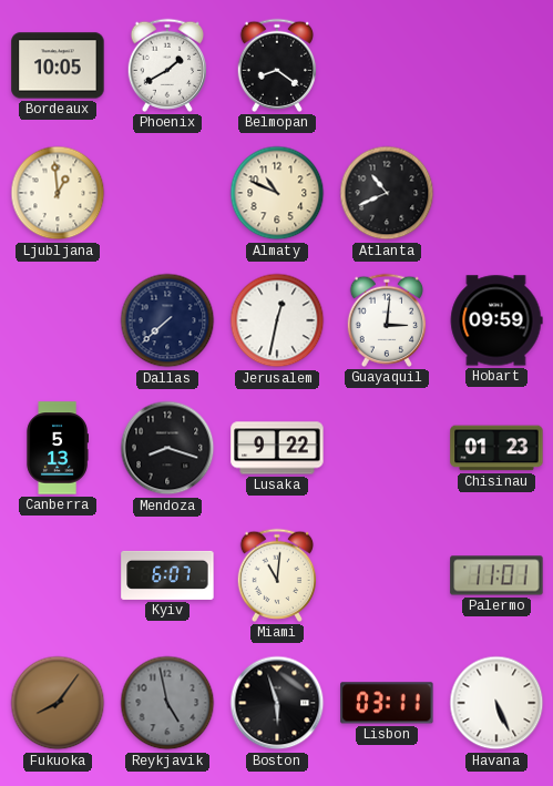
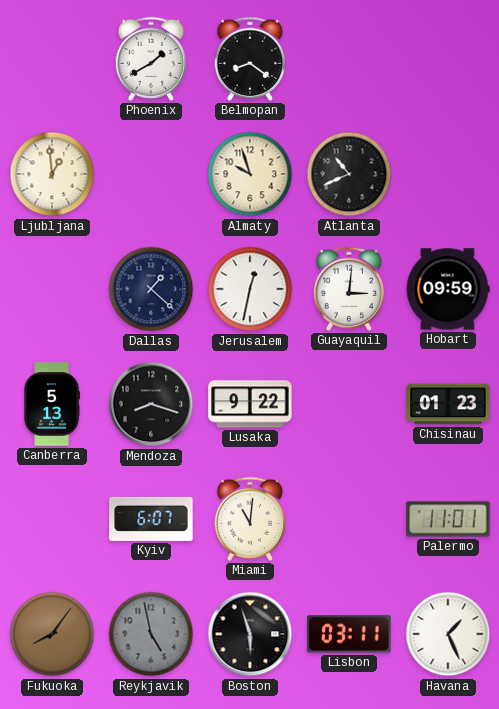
Bordeaux: 10:05 -> none
Almaty: 10:49 -> 9:57
Dallas: 7:38 -> 1:22
Havana: 5:26 -> 1:26
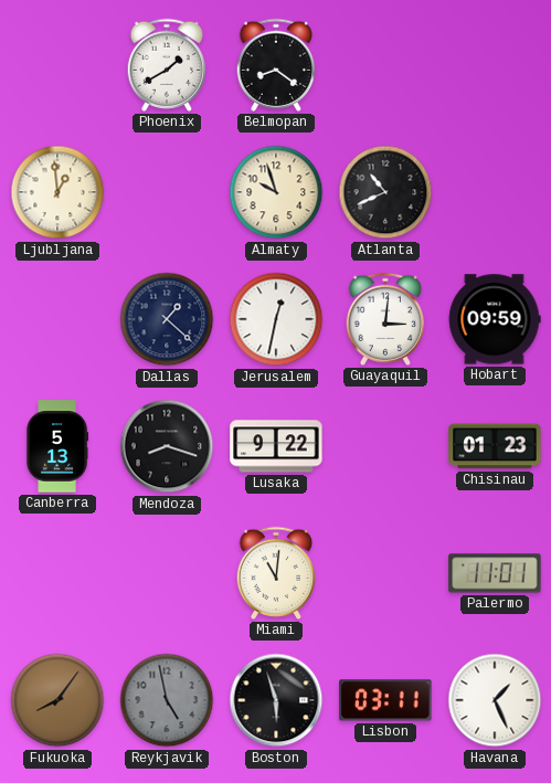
Kyiv: 6:07 -> none
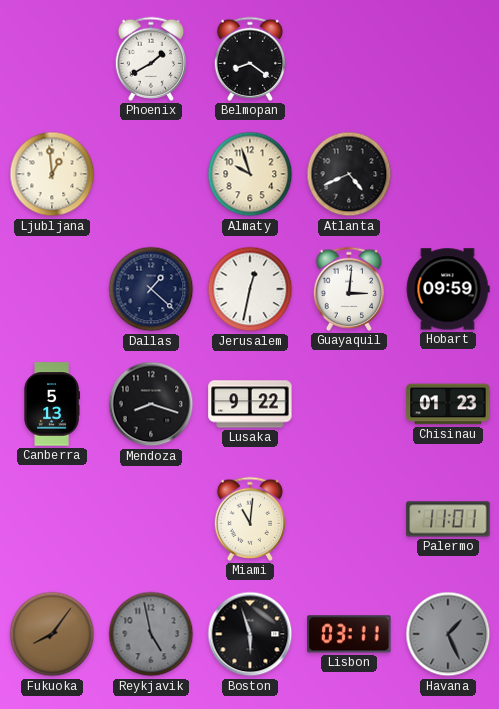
Atlanta: 10:41 -> 4:41
Havana dial: white -> grey
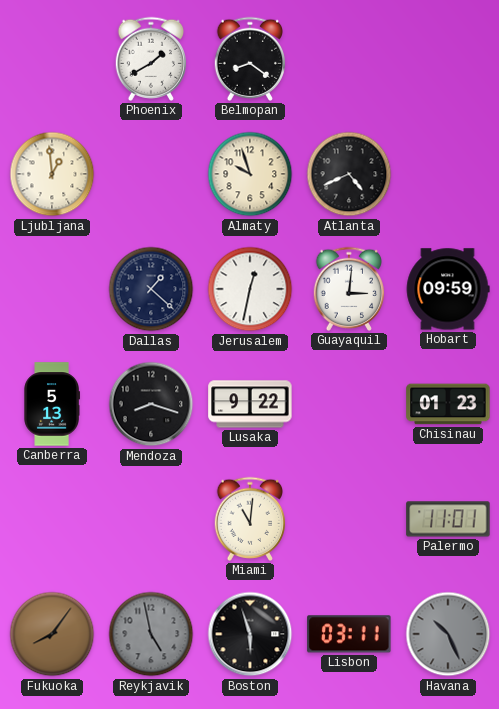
Havana: 1:26 -> 10:26
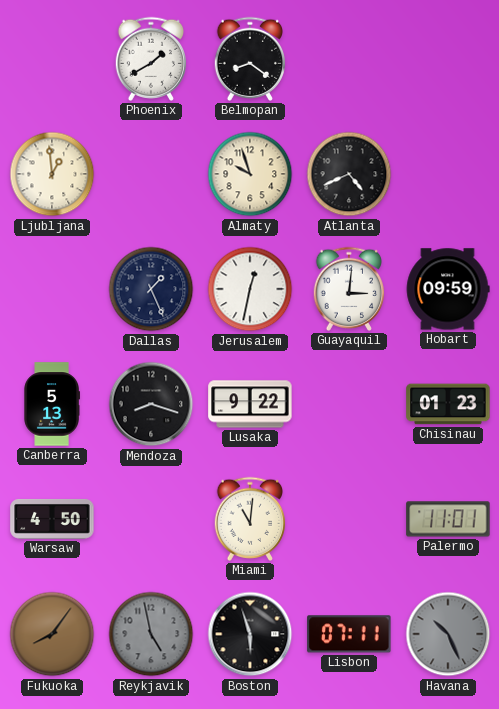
Dallas: 1:22 -> 1:26
Warsaw: none -> 4:50
Lisbon: 03:11 -> 07:11
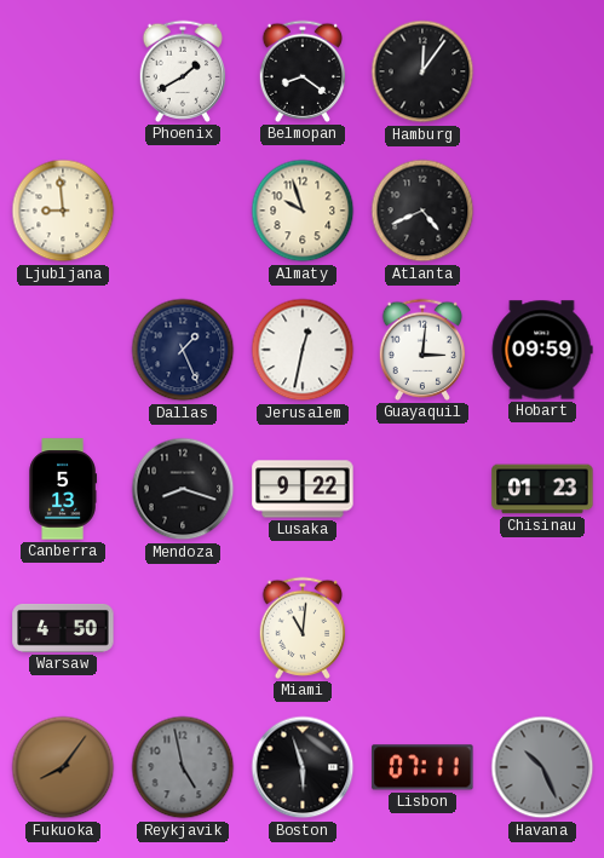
Hamburg: none -> 12:06
Ljubljana: 12:59 -> 8:59
Palermo: 11:01 -> none
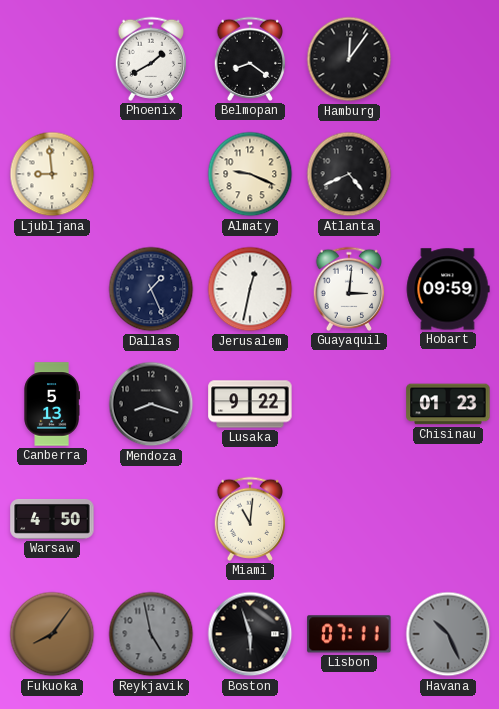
Almaty: 9:57 -> 9:19
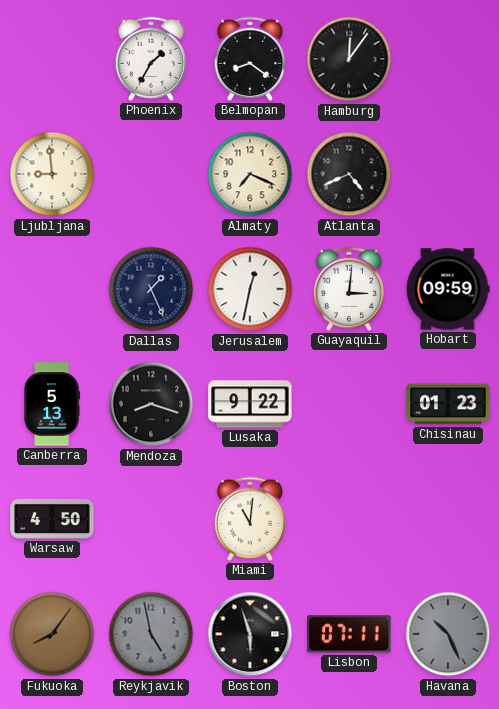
Phoenix: 1:40 -> 1:35
Almaty: 9:19 -> 7:19
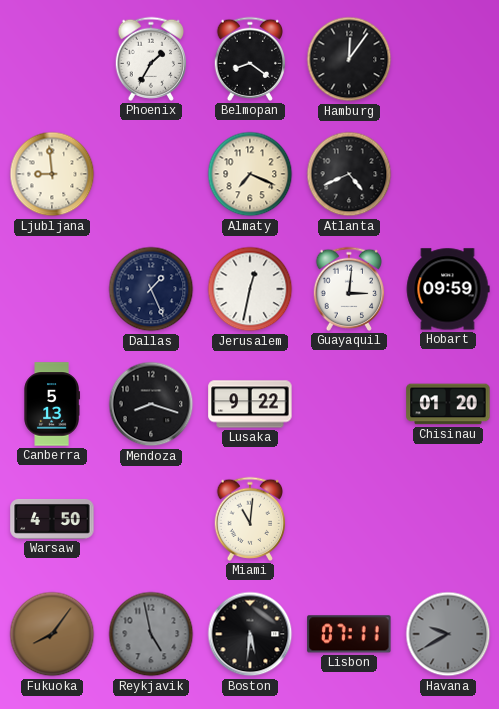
Chisinau: 01:23 -> 01:20
Boston: 5:57 -> 5:31
Havana: 10:26 -> 9:40
